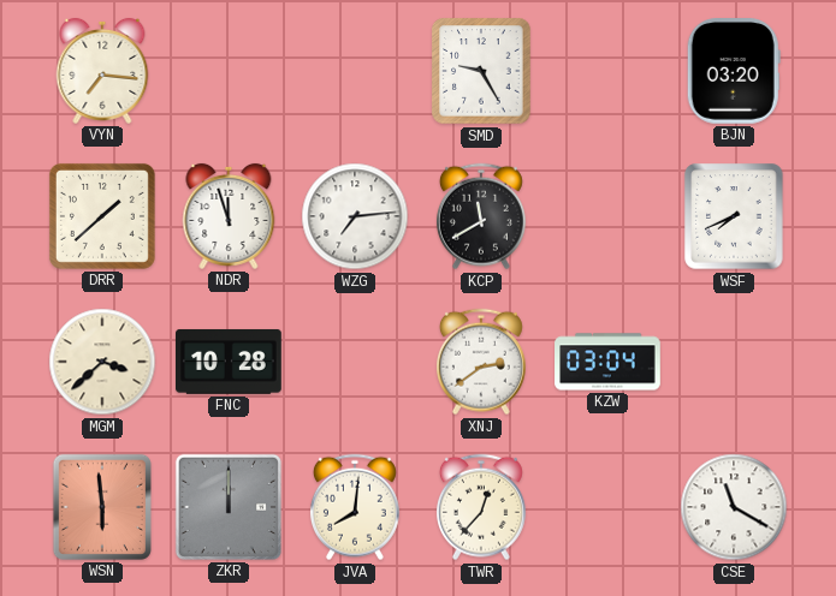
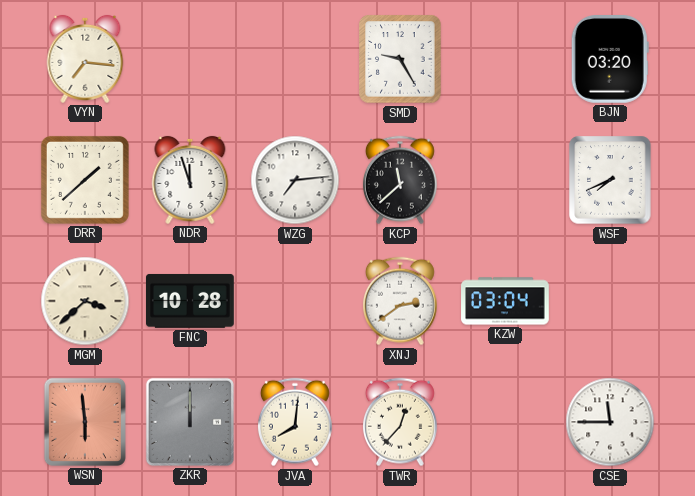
KCP: 11:40 -> 11:38
CSE: 11:20 -> 11:45
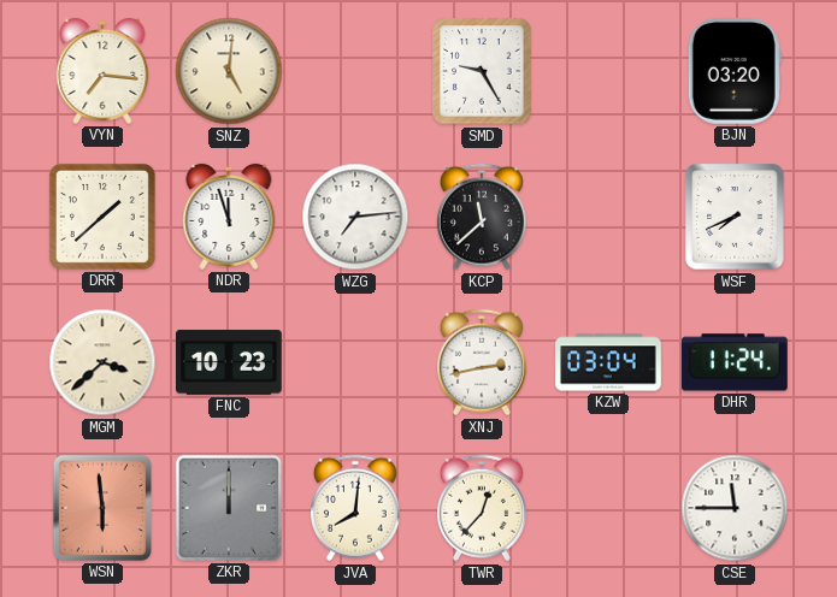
SNZ: none -> 5:01
FNC: 10:28 -> 10:23
XNJ: 2:39 -> 2:43
DHR: none -> 11:24
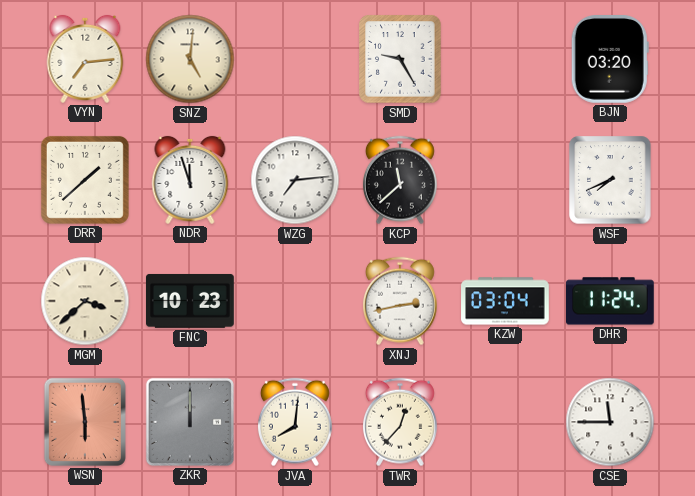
VYN: 7:16 -> 7:14
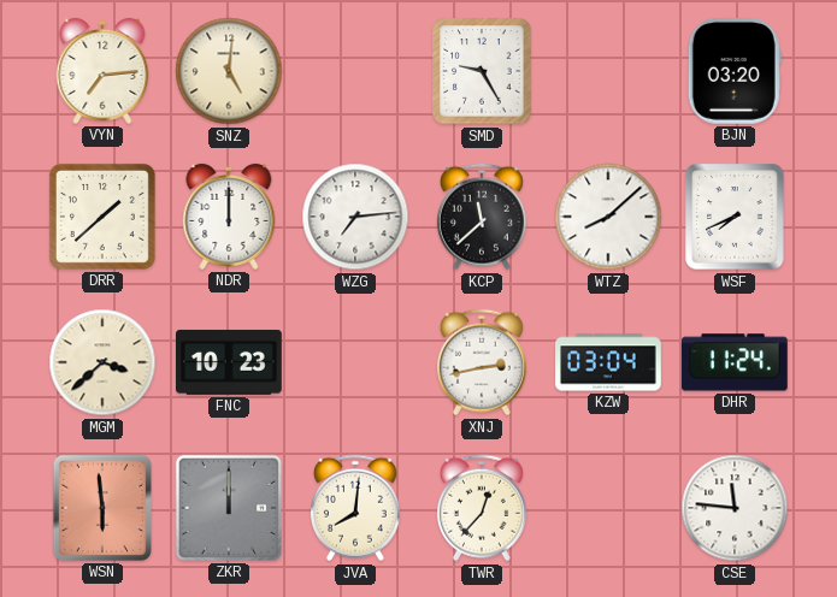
NDR: 11:57 -> 12:00
WTZ: none -> 8:08
CSE: 11:45 -> 11:46
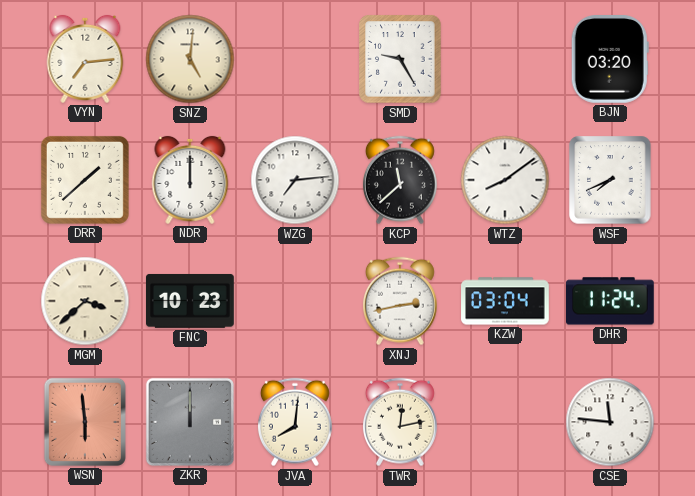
WTZ: 8:08 -> 8:09
TWR: 12:37 -> 12:13
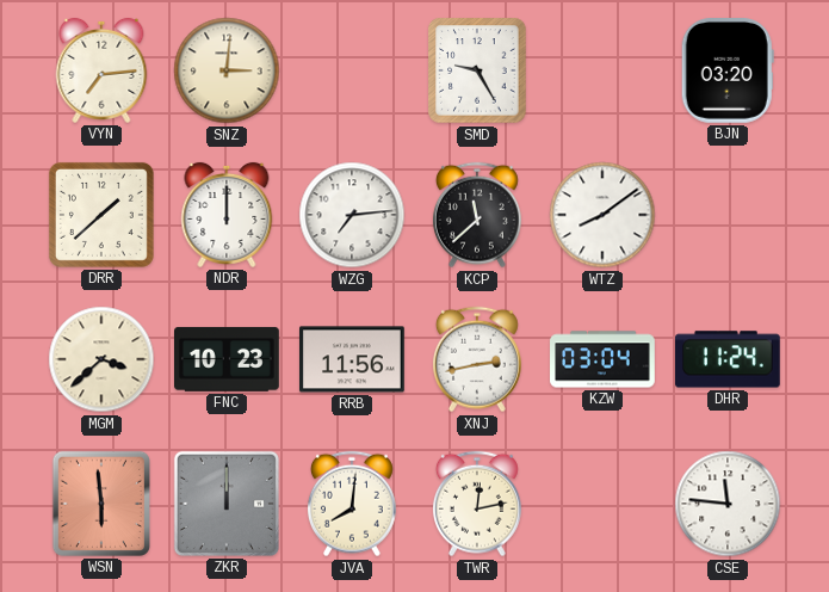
SNZ: 5:01 -> 3:01
WSF: 7:41 -> none
RRB: none -> 11:56
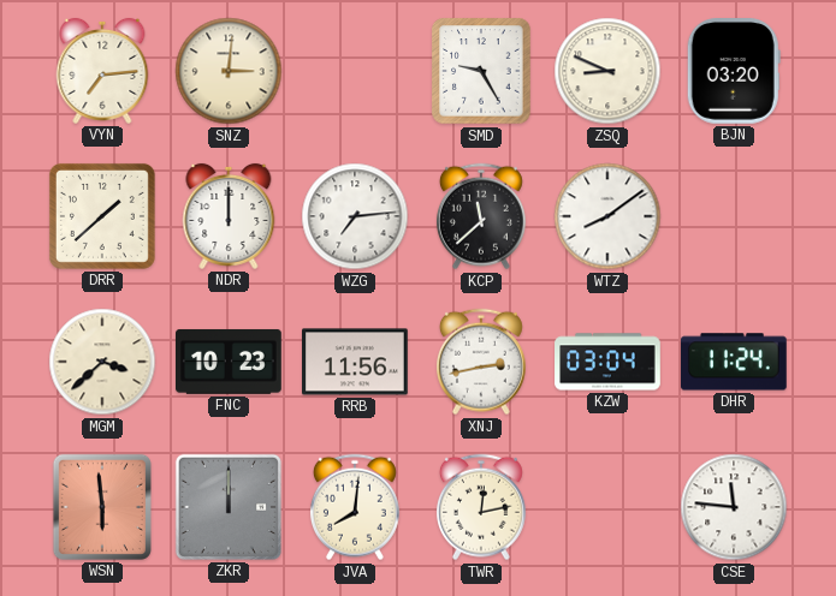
ZSQ: none -> 8:49
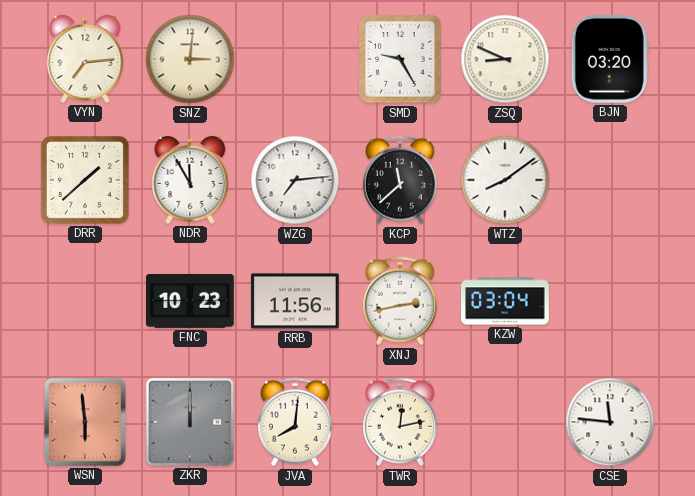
NDR: 12:00 -> 11:55
MGM: 3:38 -> none
DHR: 11:24 -> none
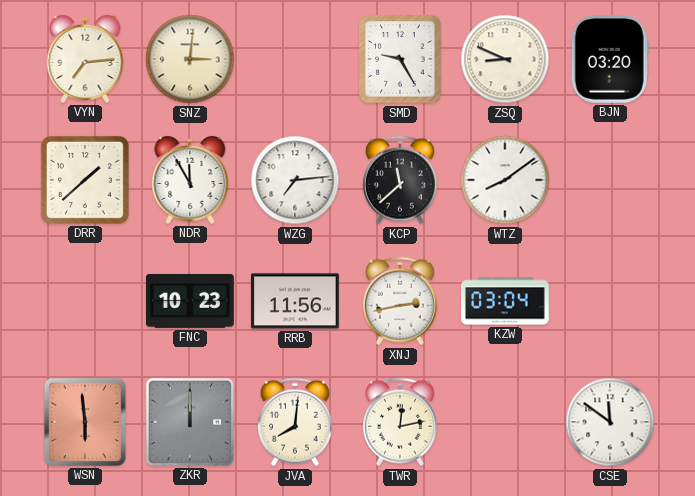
CSE: 11:46 -> 11:51
